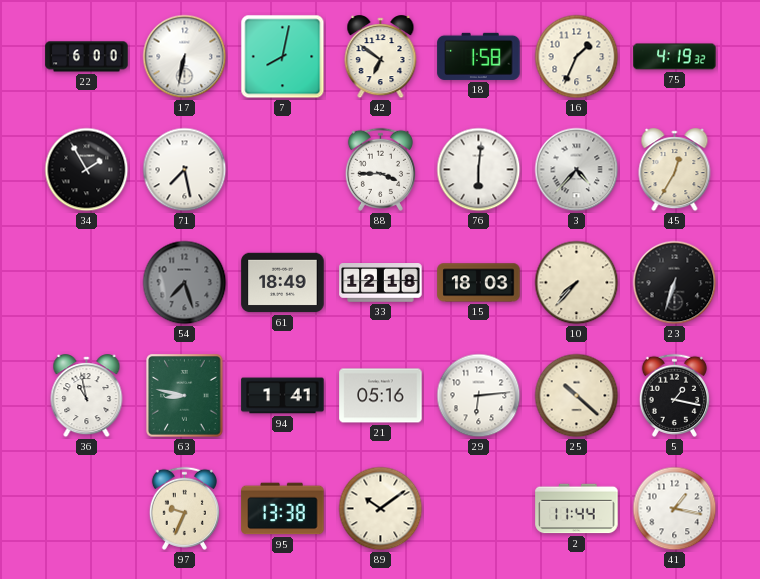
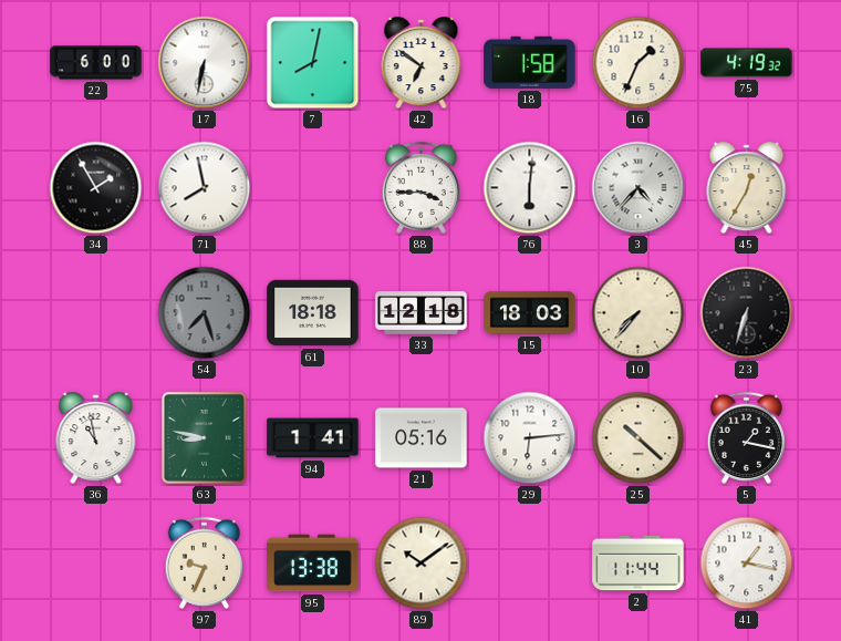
71: 7:28 -> 7:58
61: 18:49 -> 18:18
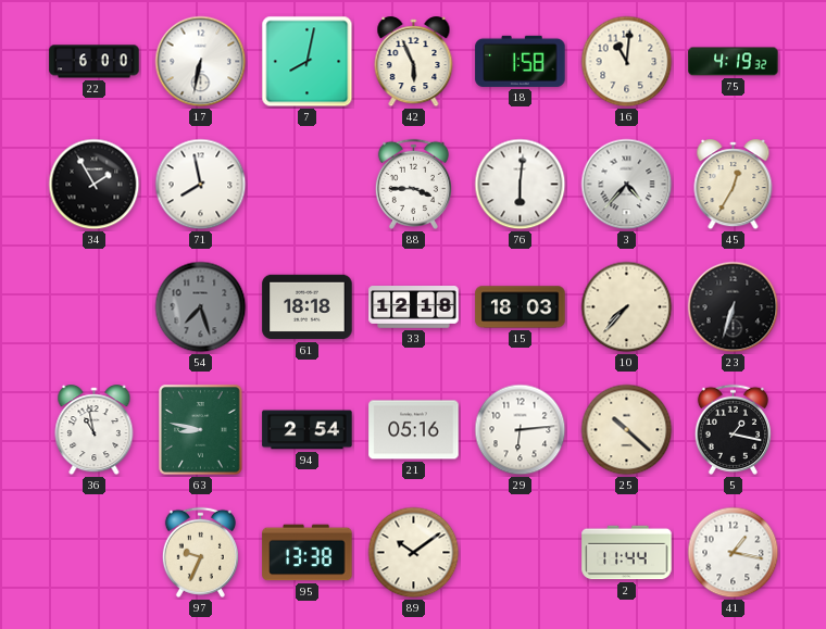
42: 6:51 -> 5:56
16: 1:34 -> 11:01
94: 1:41 -> 2:54
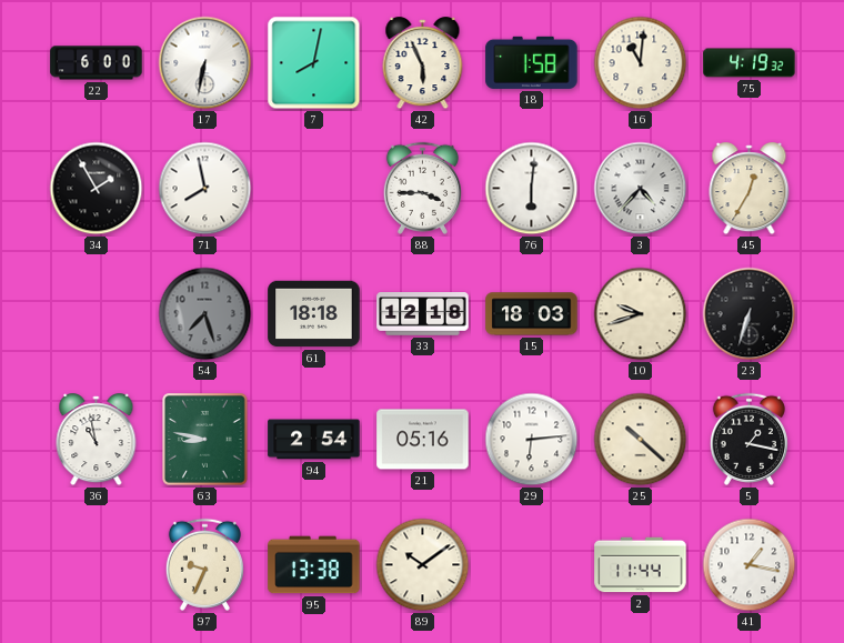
10: 7:37 -> 9:42
